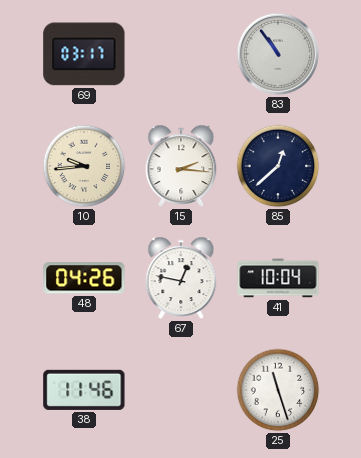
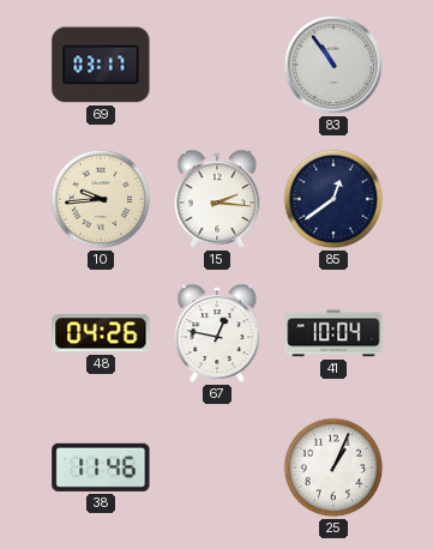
85: 12:38 -> 12:39
25: 11:27 -> 1:04
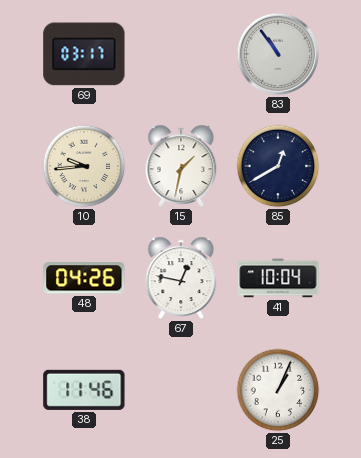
15: 2:16 -> 1:32
85: 12:39 -> 12:40
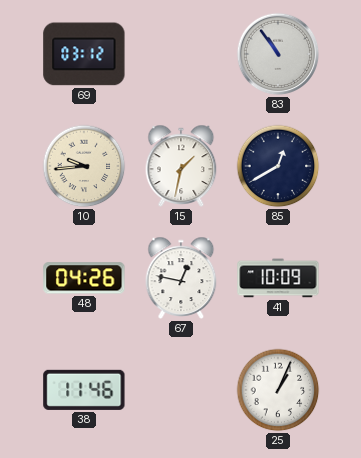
69: 03:17 -> 03:12
41: 10:04 -> 10:09
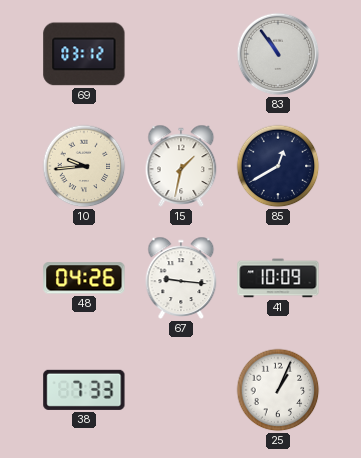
67: 12:47 -> 9:16
38: 11:46 -> 7:33
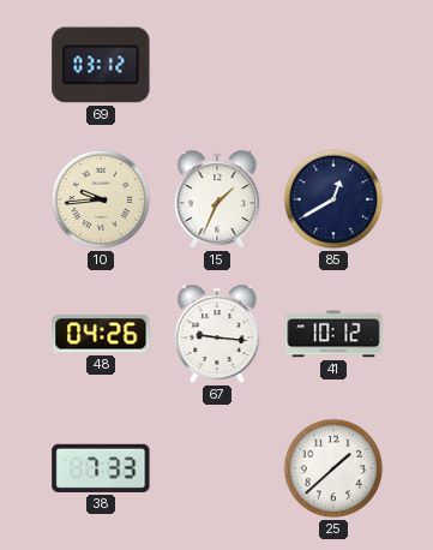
83: 10:54 -> none
15: 1:32 -> 1:34
41: 10:09 -> 10:12
25: 1:04 -> 1:38
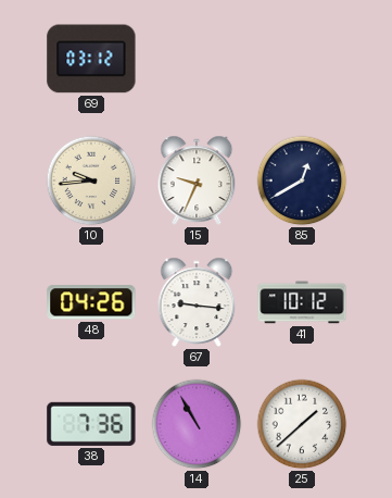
15: 1:34 -> 9:34
38: 7:33 -> 7:36
14: none -> 10:55
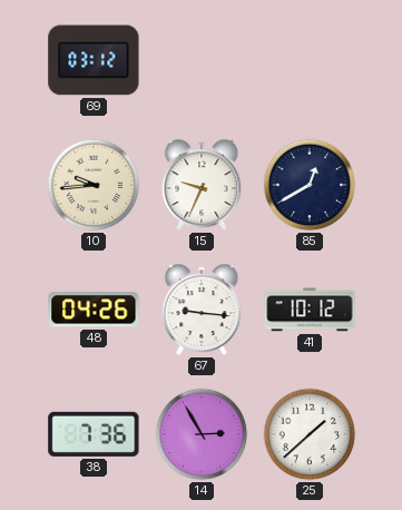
14: 10:55 -> 2:55
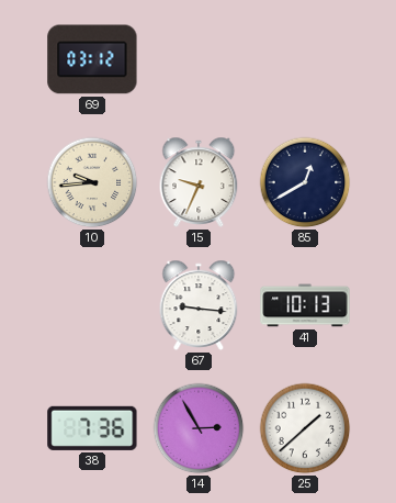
48: 04:26 -> none
41: 10:12 -> 10:13
